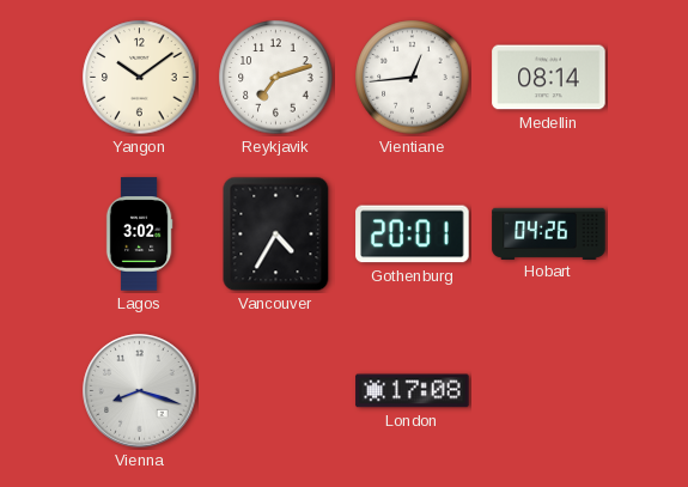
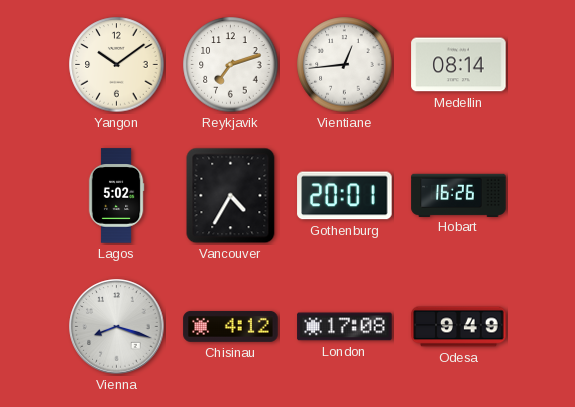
Lagos: 3:02 -> 5:02
Hobart: 04:26 -> 16:26
Chisinau: none -> 4:12
Odesa: none -> 9:49
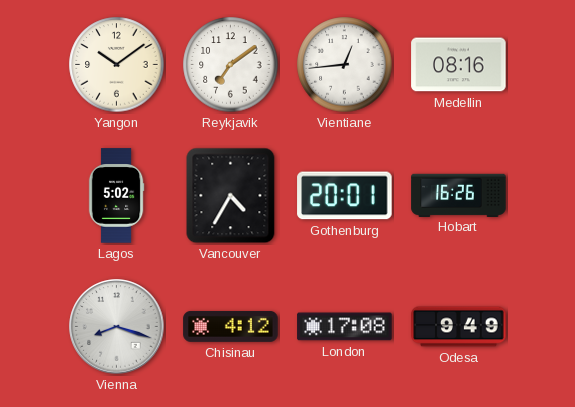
Reykjavik: 7:12 -> 7:09
Medellin: 08:14 -> 08:16
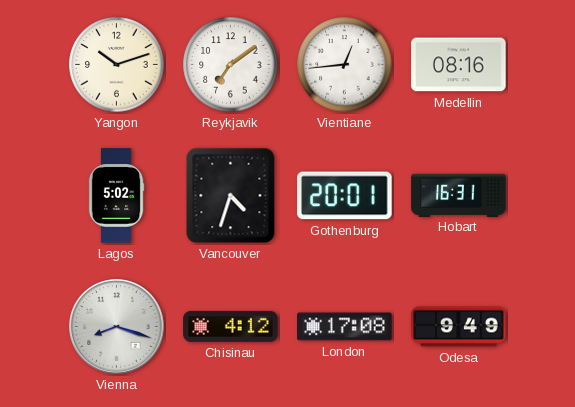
Yangon: 10:09 -> 10:12
Vancouver: 4:35 -> 4:33
Hobart: 16:26 -> 16:31
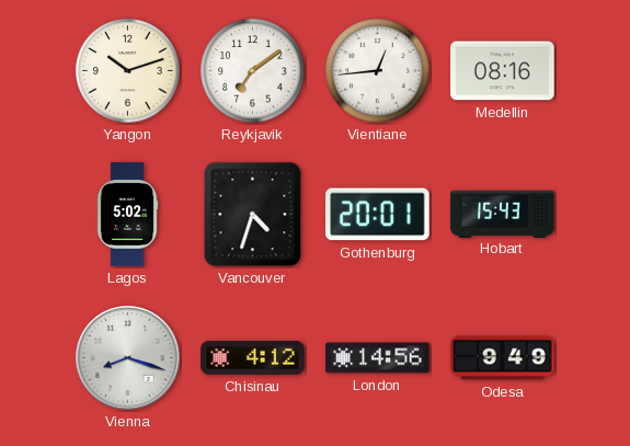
Hobart: 16:31 -> 15:43
London: 17:08 -> 14:56
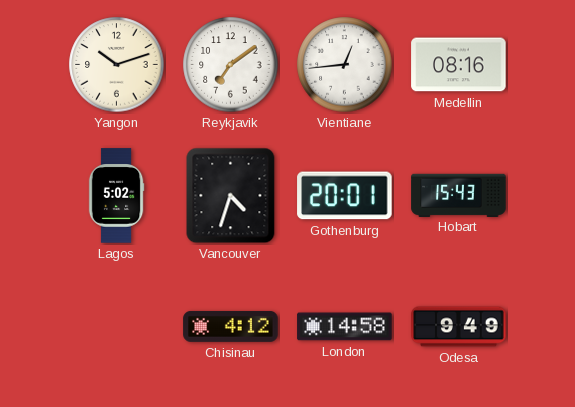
Vienna: 8:18 -> none
London: 14:56 -> 14:58
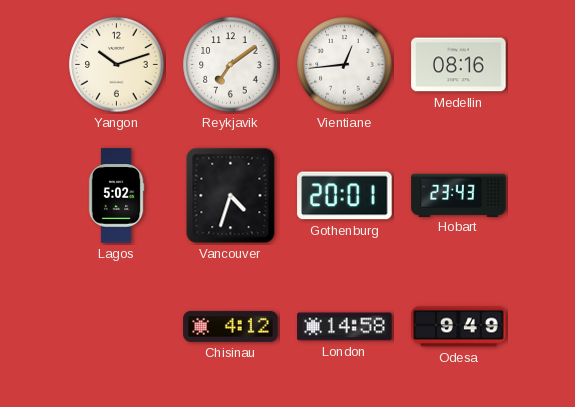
Hobart: 15:43 -> 23:43
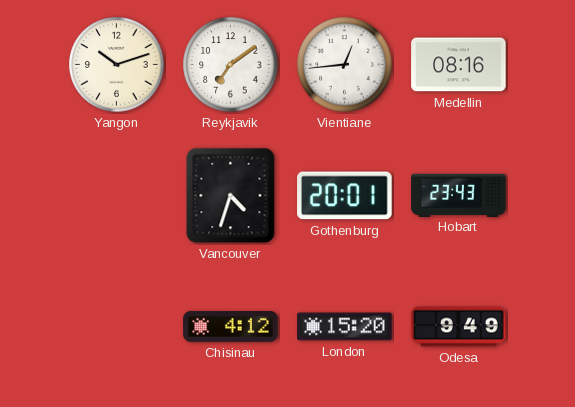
Lagos: 5:02 -> none
London: 14:58 -> 15:20
